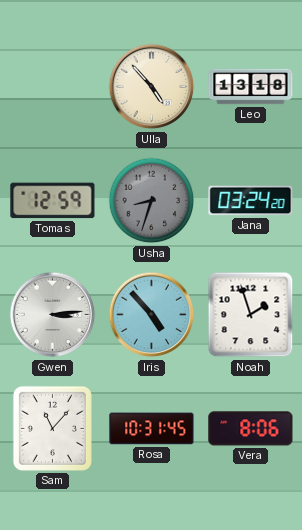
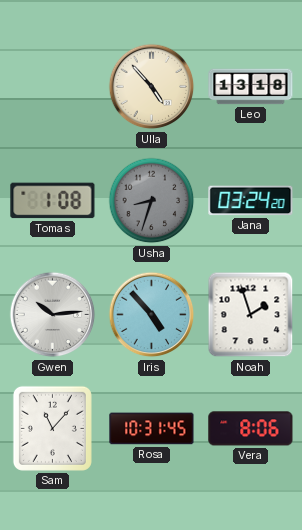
Tomas: 12:59 -> 1:08
Gwen: 3:14 -> 10:14
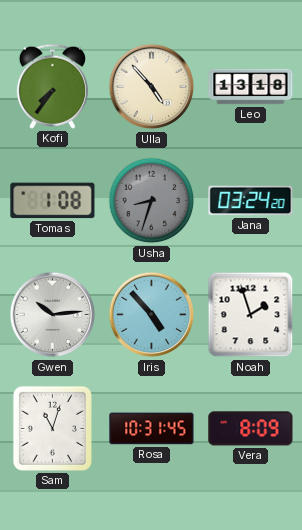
Kofi: none -> 7:36
Sam: 11:07 -> 11:03
Vera: 8:06 -> 8:09
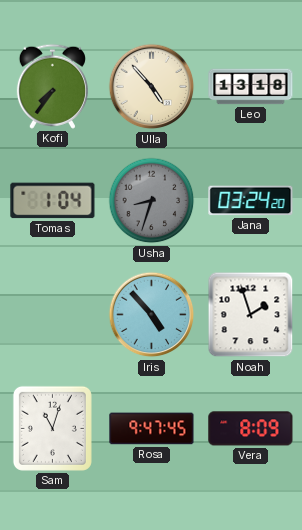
Tomas: 1:08 -> 1:04
Gwen: 10:14 -> none
Rosa: 10:31 -> 9:47
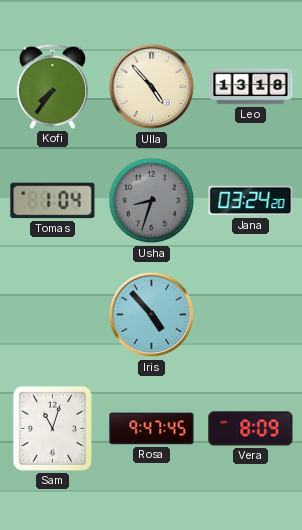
Noah: 1:57 -> none
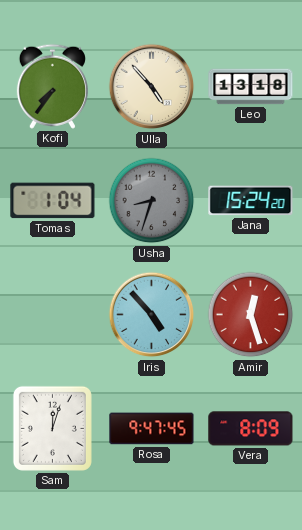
Jana: 03:24 -> 15:24
Amir: none -> 12:27
Sam: 11:03 -> 12:03
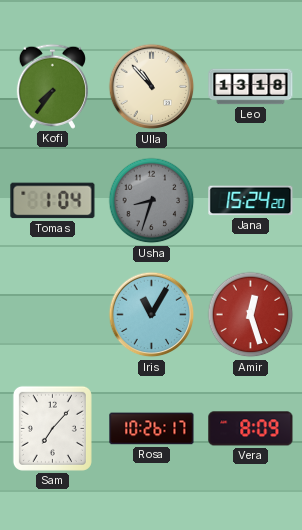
Ulla: 4:53 -> 10:53
Iris: 4:53 -> 11:05
Sam: 12:03 -> 7:07
Rosa: 9:47 -> 10:26
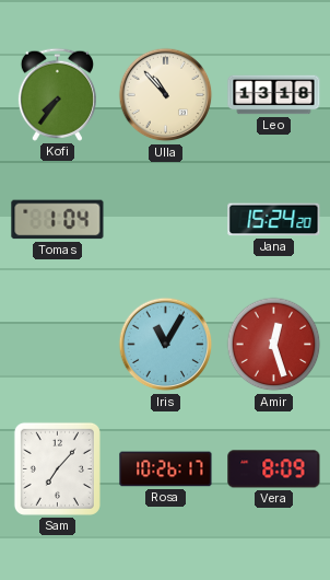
Usha: 8:33 -> none
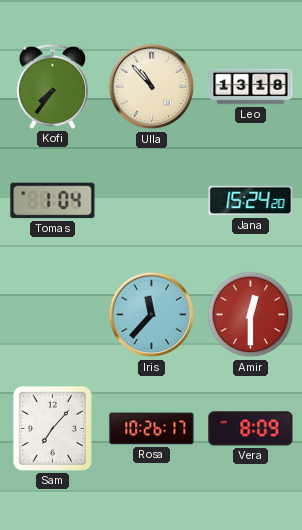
Iris: 11:05 -> 11:37
Amir: 12:27 -> 12:30
